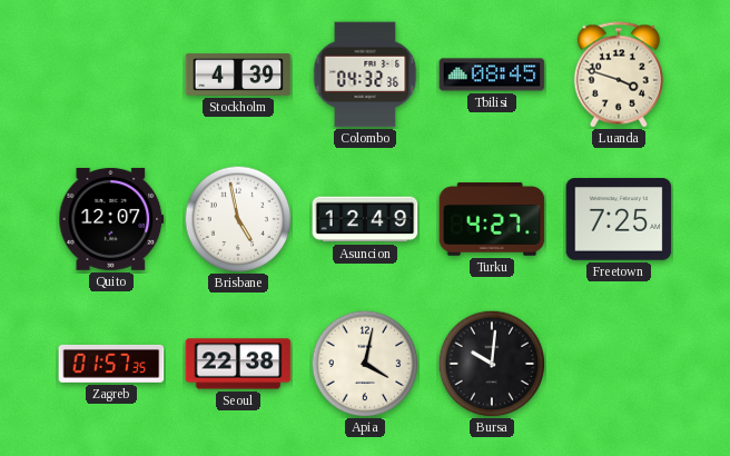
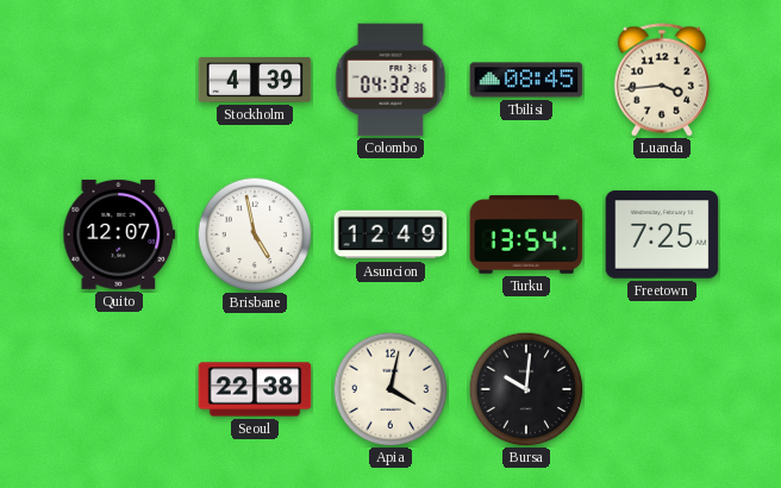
Luanda: 3:48 -> 3:44
Turku: 4:27 -> 13:54
Zagreb: 01:57 -> none
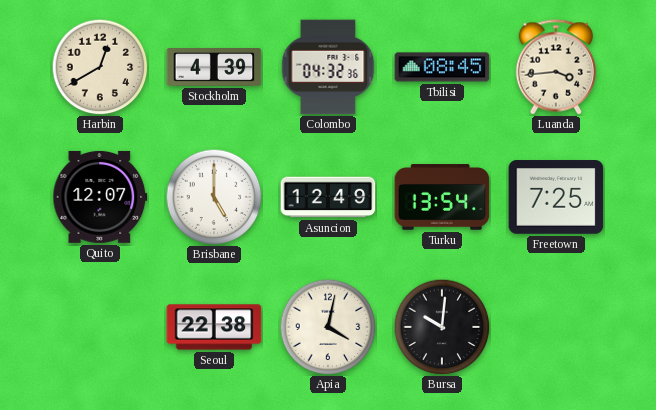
Harbin: none -> 12:40
Brisbane: 4:58 -> 5:00
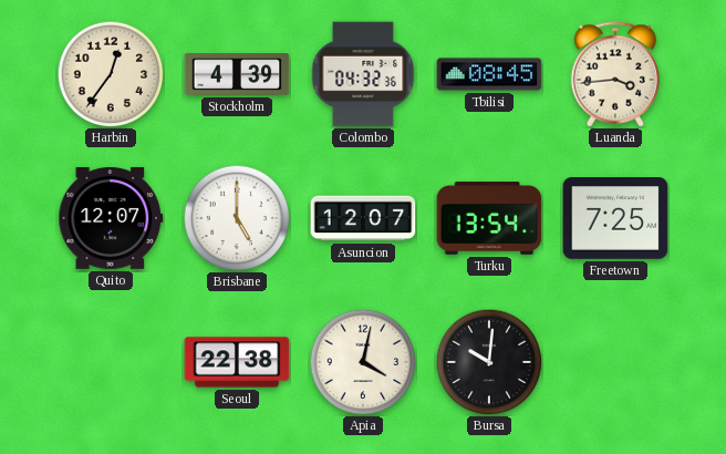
Harbin: 12:40 -> 12:36
Asuncion: 12:49 -> 12:07
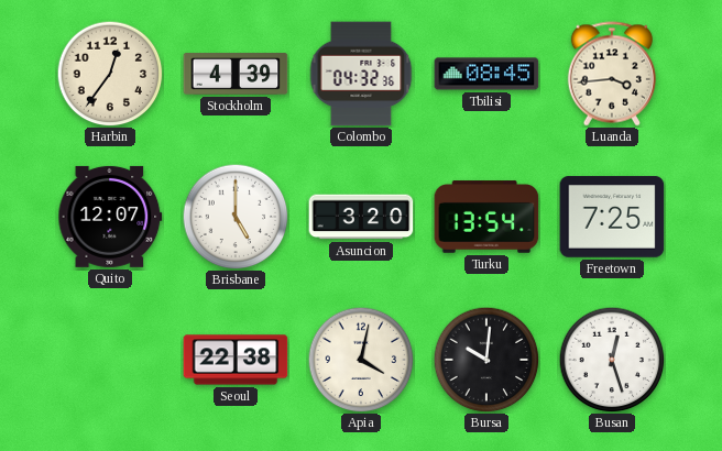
Asuncion: 12:07 -> 3:20
Busan: none -> 12:27
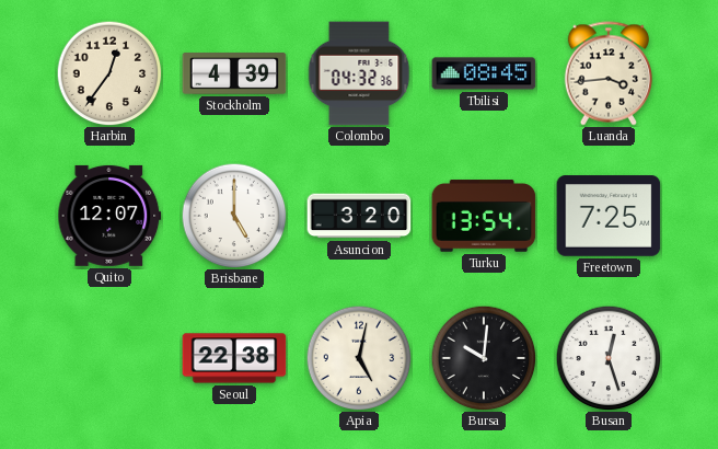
Apia: 4:02 -> 5:02
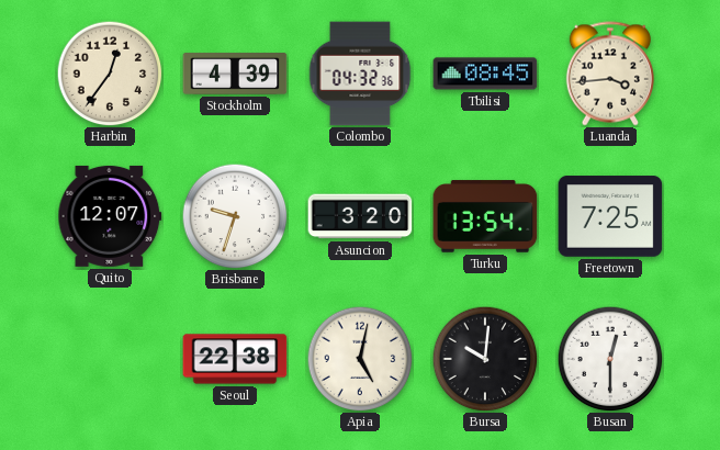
Brisbane: 5:00 -> 9:33
Busan: 12:27 -> 12:30
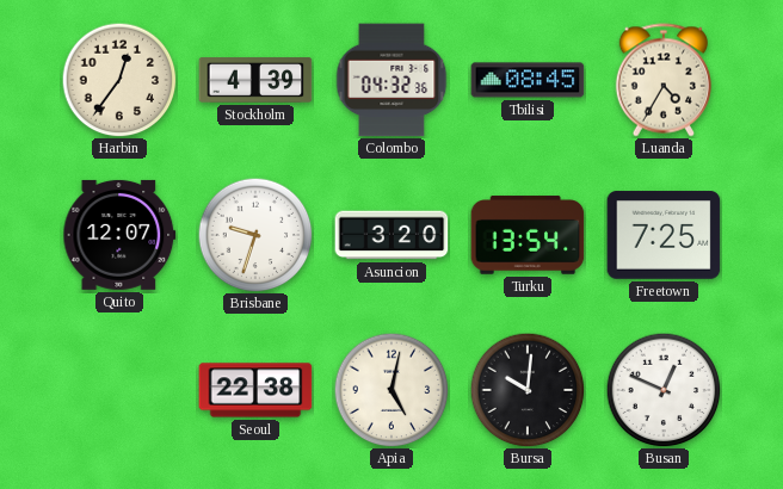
Luanda: 3:44 -> 4:35
Busan: 12:30 -> 12:49
